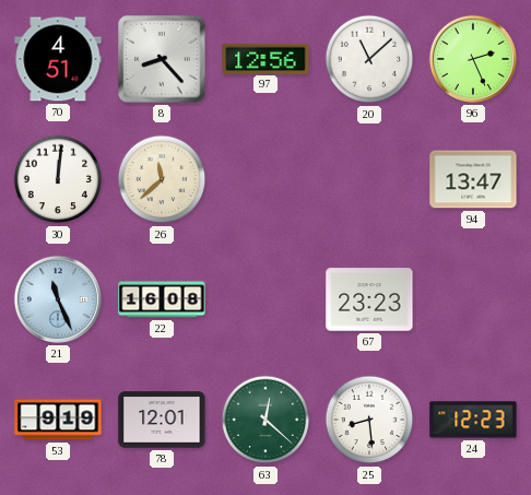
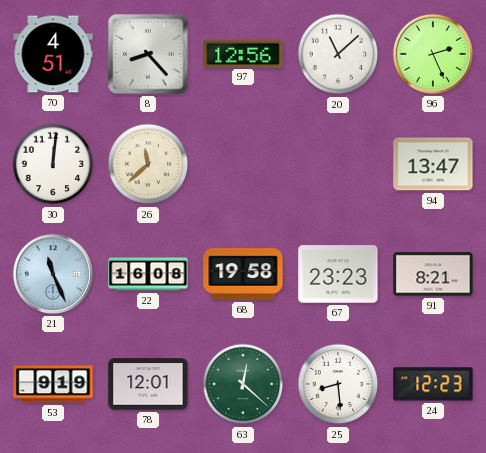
68: none -> 19:58
91: none -> 8:21
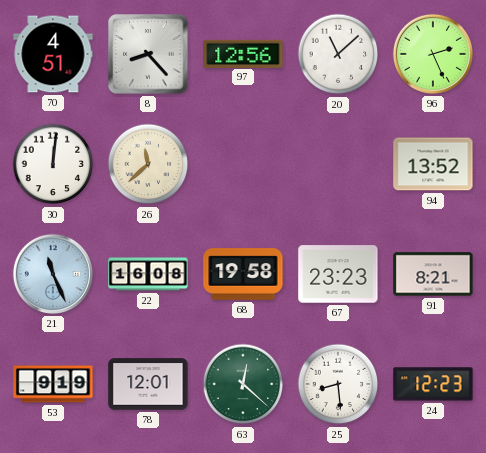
94: 13:47 -> 13:52
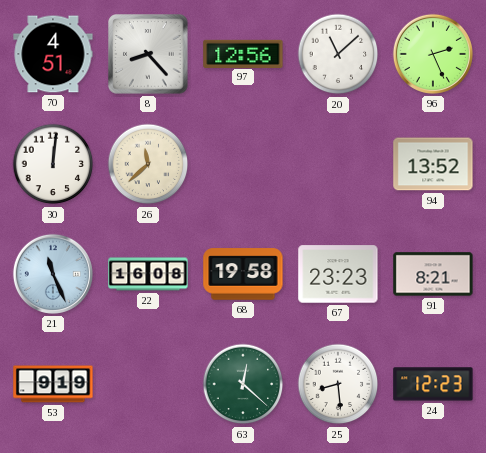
78: 12:01 -> none
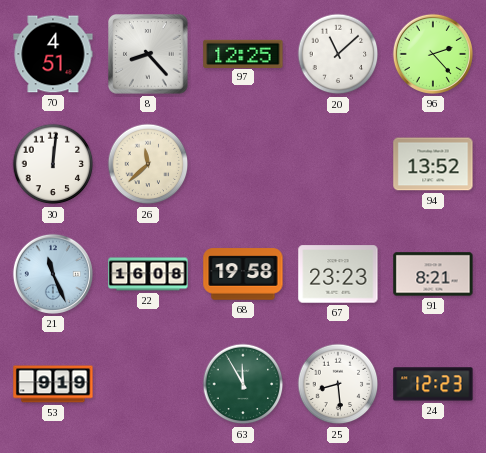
97: 12:56 -> 12:25
96: 2:26 -> 2:23
63: 12:22 -> 11:55
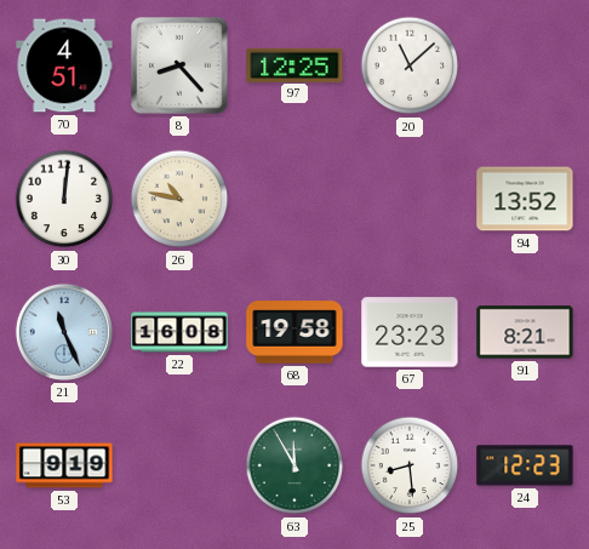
96: 2:23 -> none
26: 11:38 -> 10:47
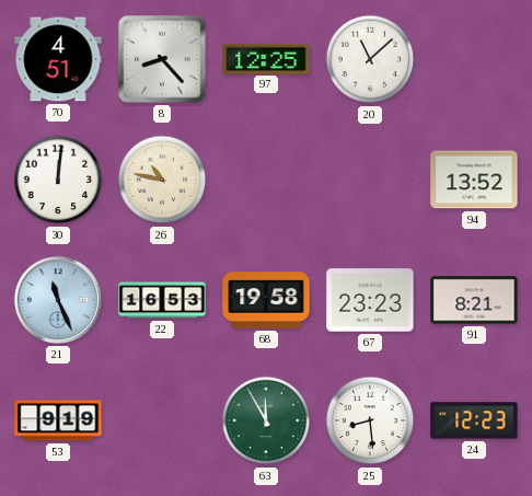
22: 16:08 -> 16:53
